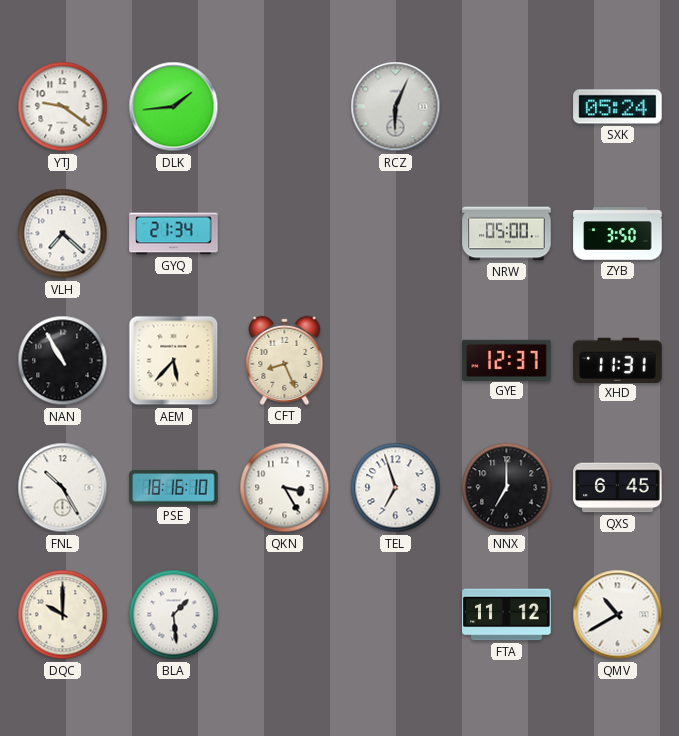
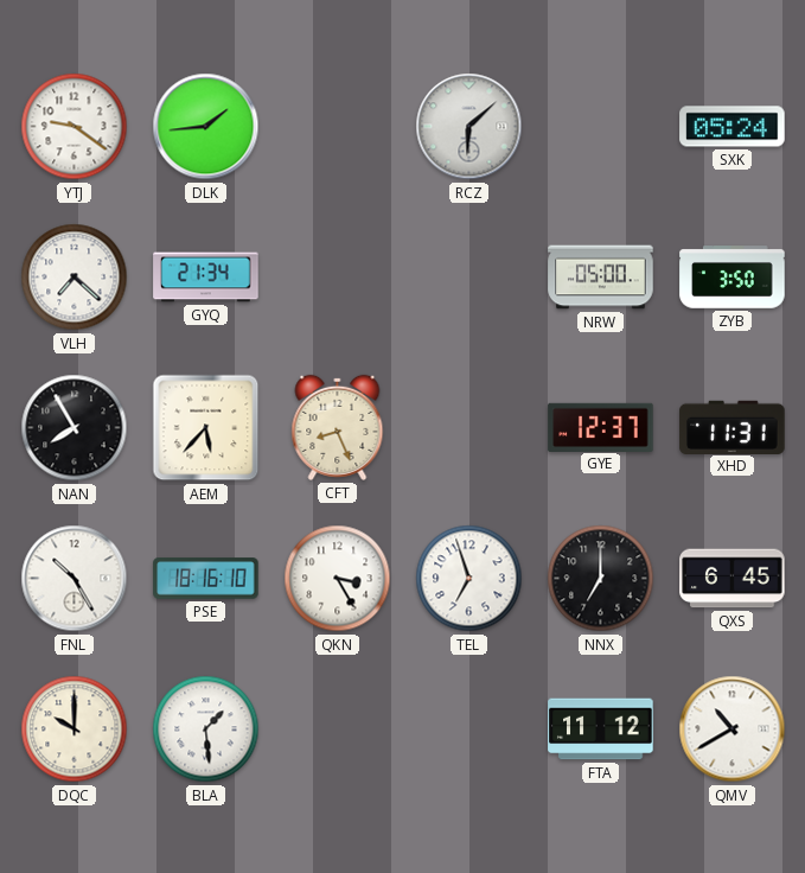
RCZ: 6:04 -> 6:08
NAN: 10:55 -> 7:55
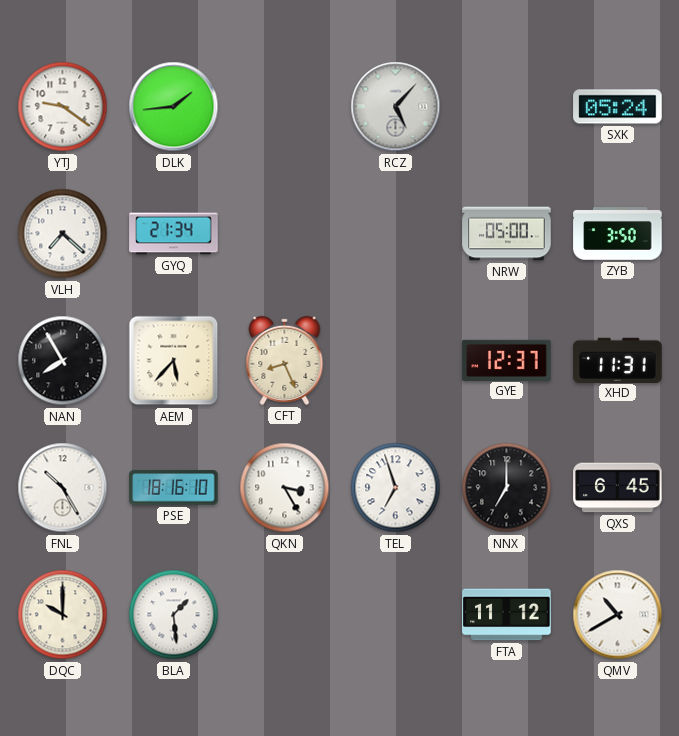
RCZ: 6:08 -> 5:07
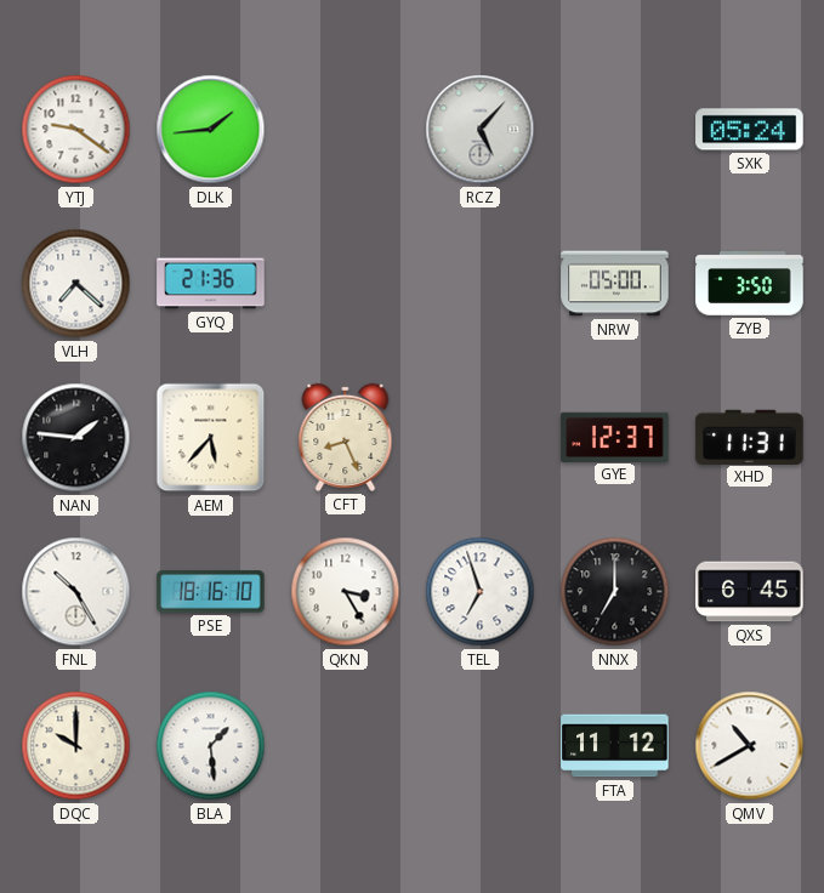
GYQ: 21:34 -> 21:36
NAN: 7:55 -> 1:46
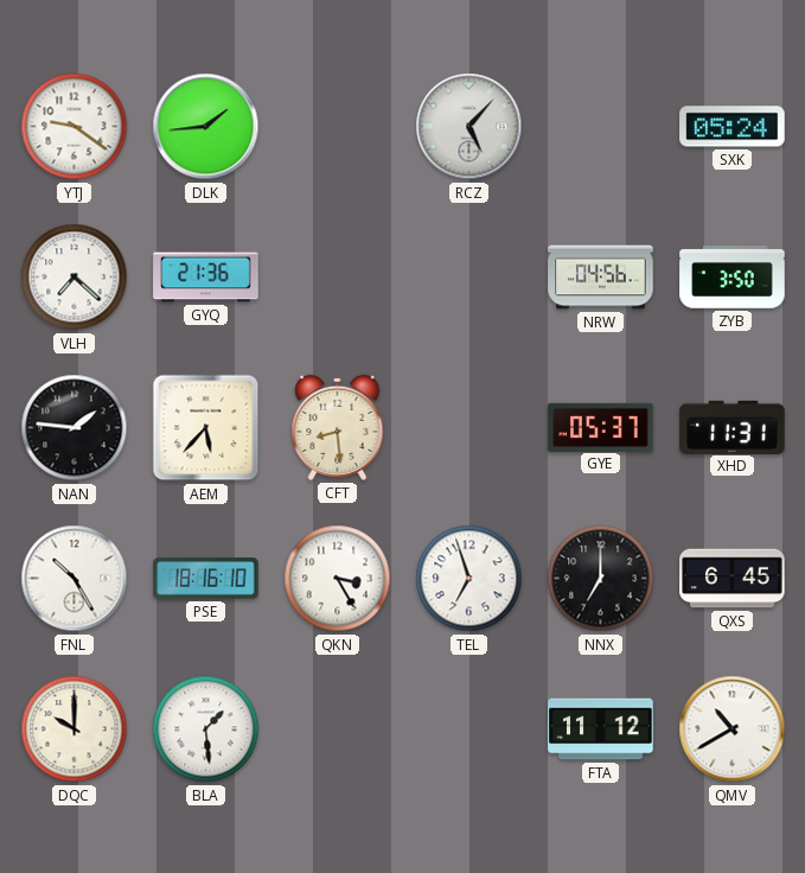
NRW: 05:00 -> 04:56
CFT: 8:26 -> 8:29
GYE: 12:37 -> 05:37
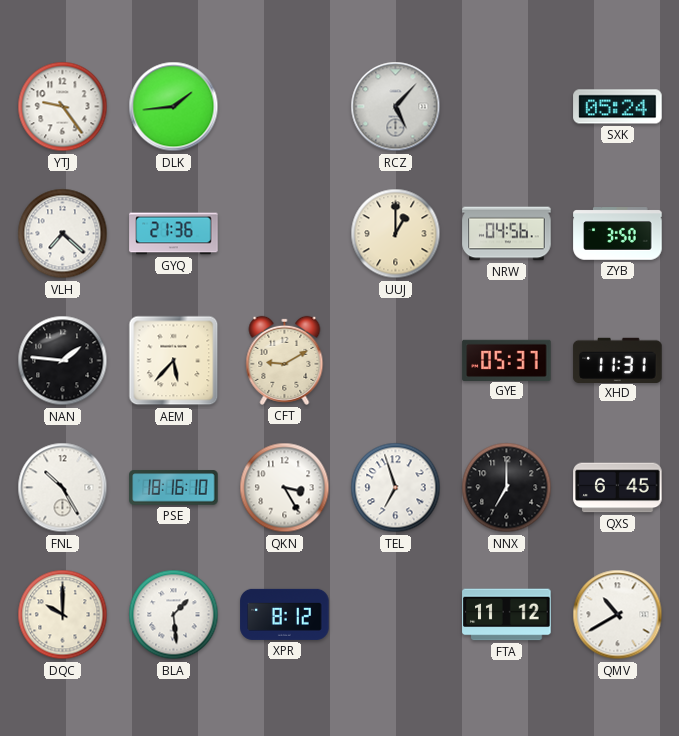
YTJ: 9:21 -> 9:24
UUJ: none -> 1:00
CFT: 8:29 -> 9:10
XPR: none -> 8:12
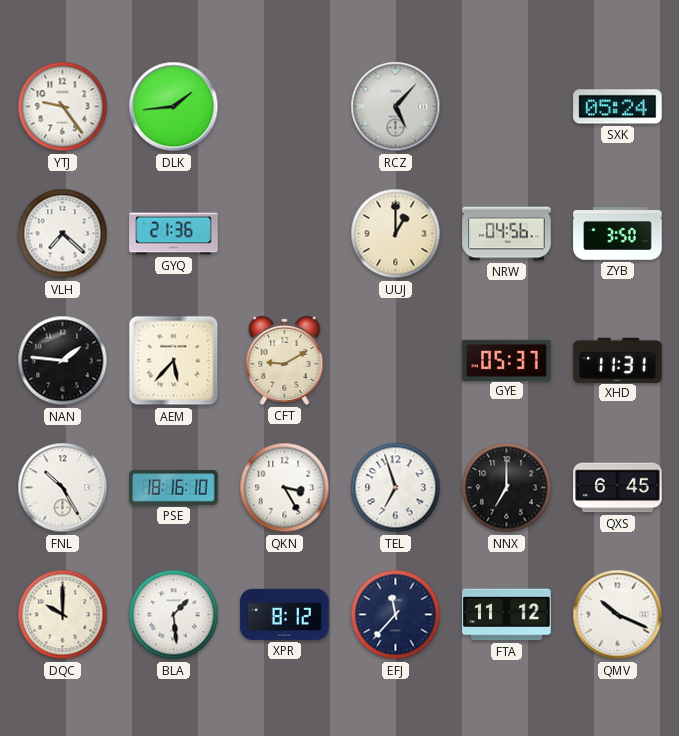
EFJ: none -> 11:37
QMV: 10:40 -> 10:19
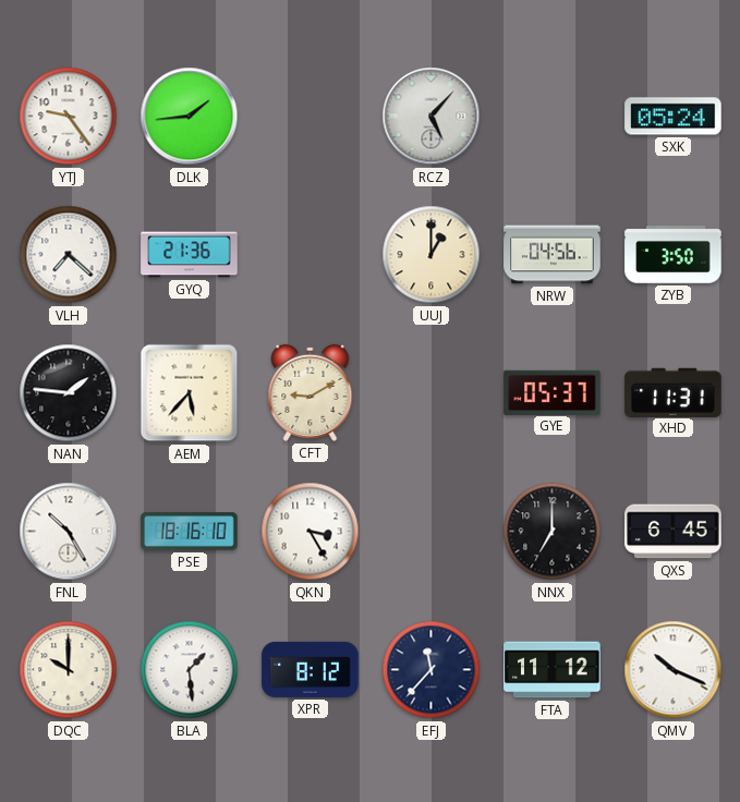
TEL: 6:57 -> none
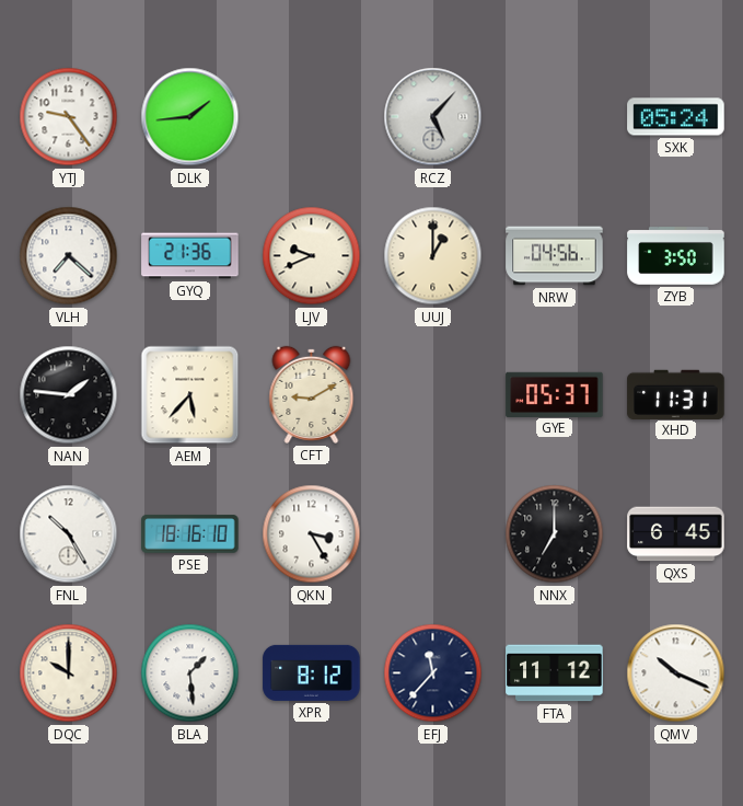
LJV: none -> 9:41
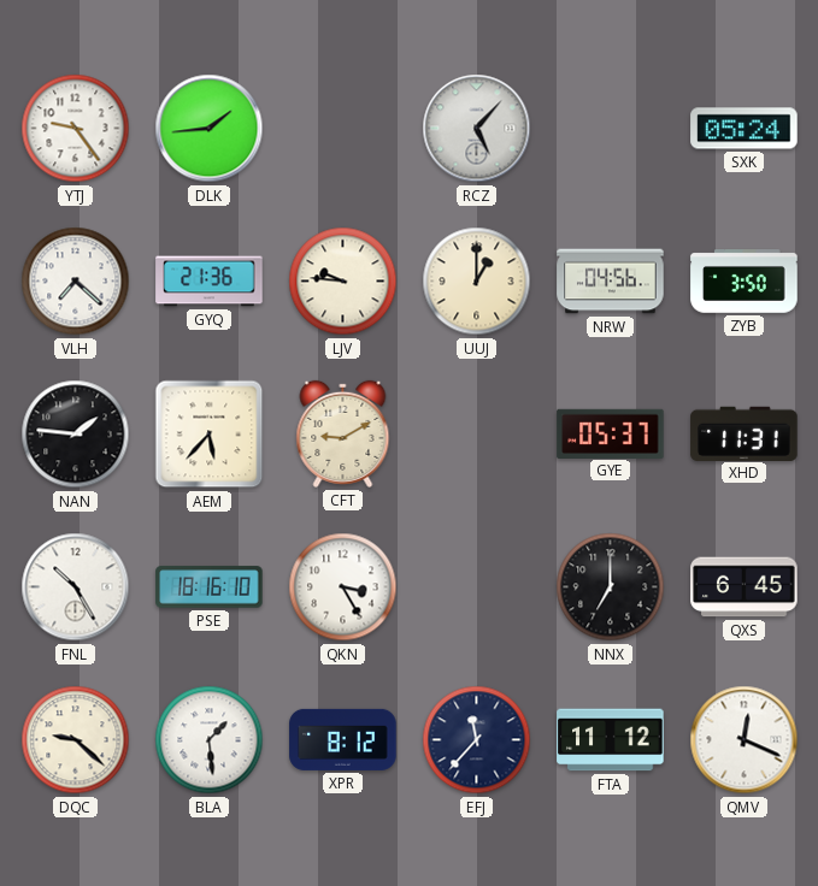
LJV: 9:41 -> 9:46
DQC: 10:00 -> 9:22
QMV: 10:19 -> 12:19
